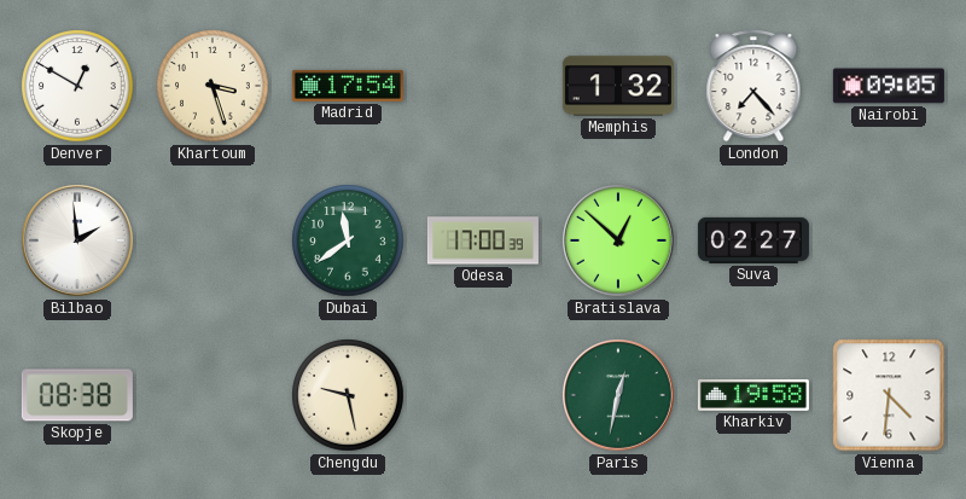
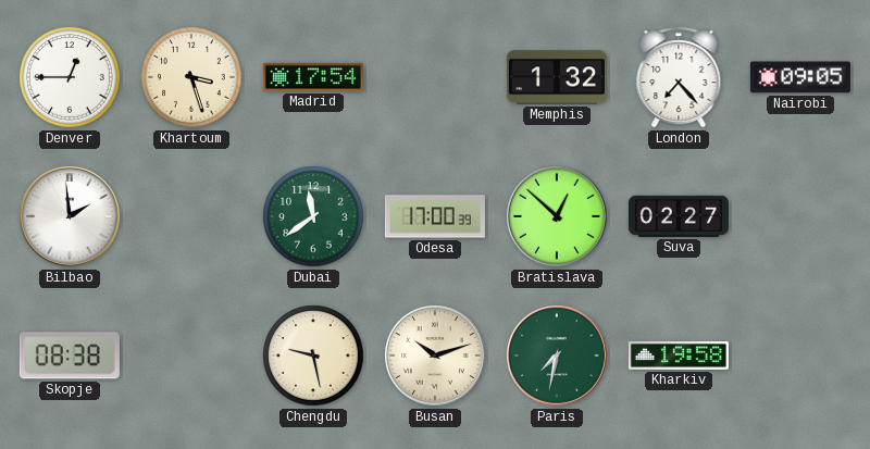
Denver: 12:50 -> 12:45
Busan: none -> 10:12
Paris: 12:32 -> 7:32
Vienna: 4:31 -> none
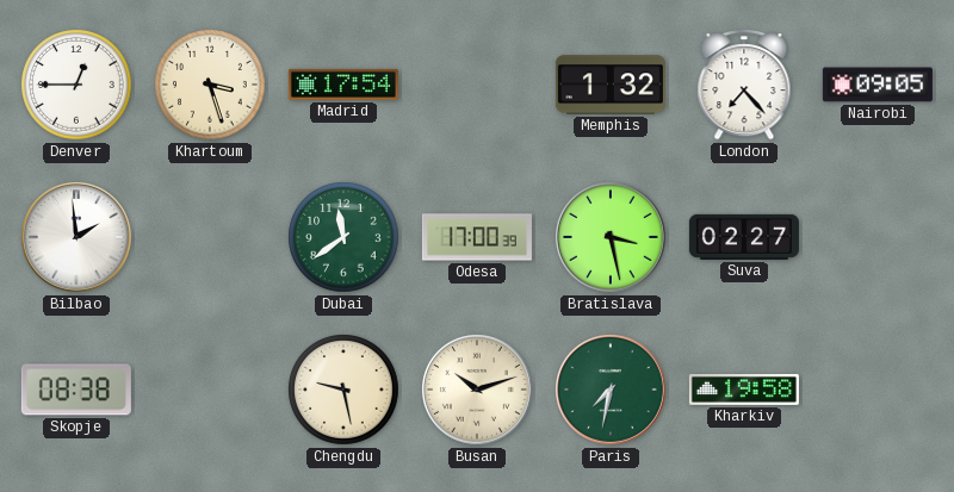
Bratislava: 12:52 -> 3:28
